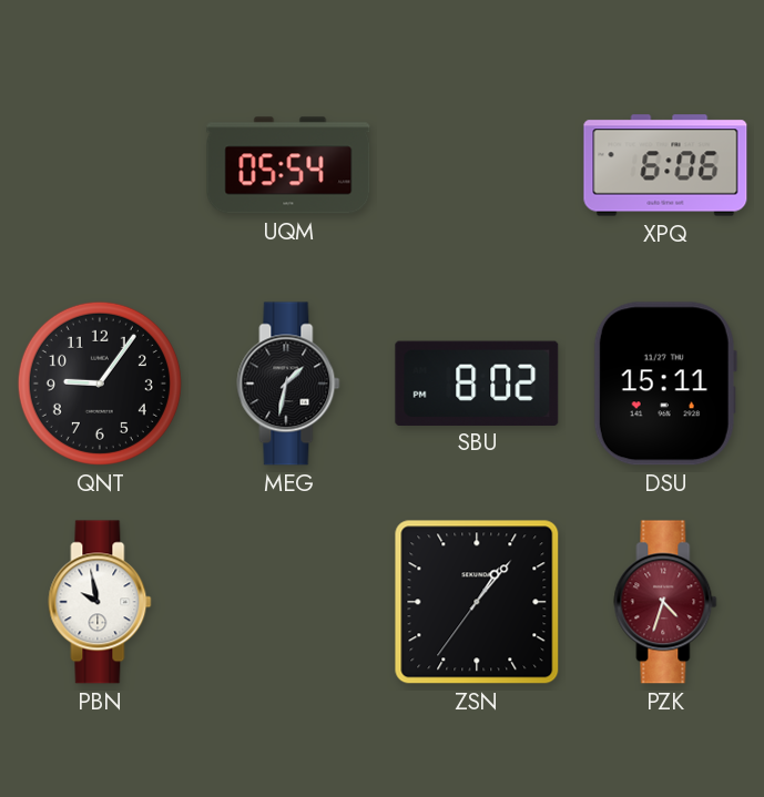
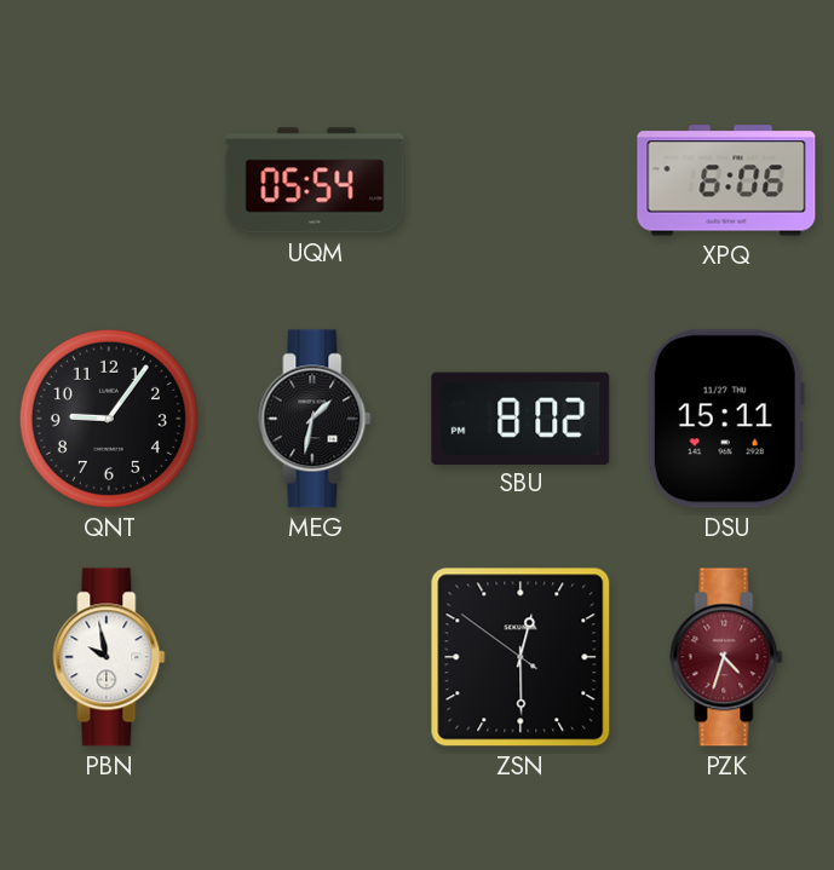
ZSN: 1:06 -> 12:29
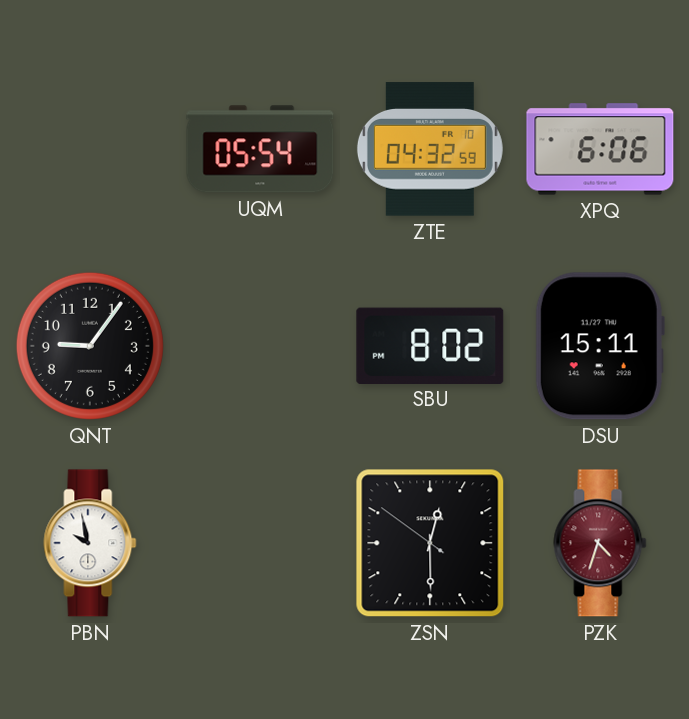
ZTE: none -> 04:32
MEG: 1:32 -> none
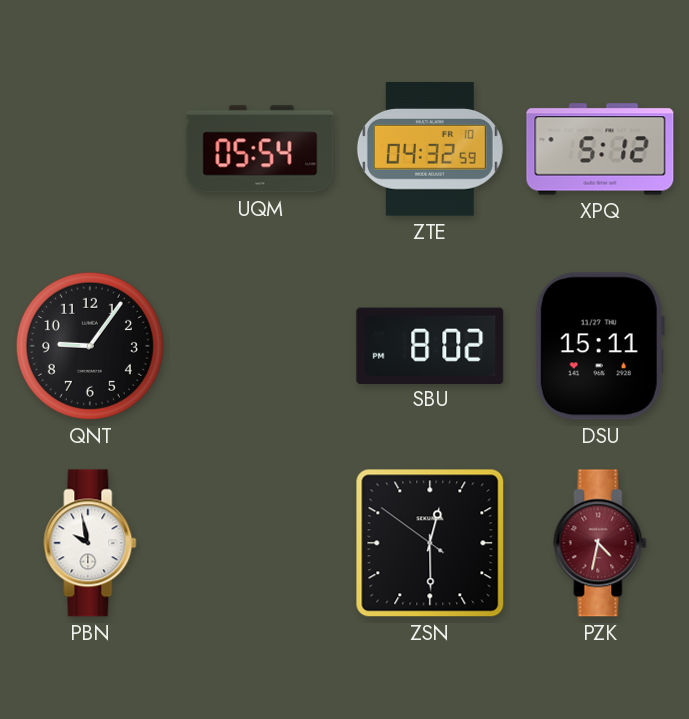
XPQ: 6:06 -> 5:12
PZK: 4:33 -> 4:32
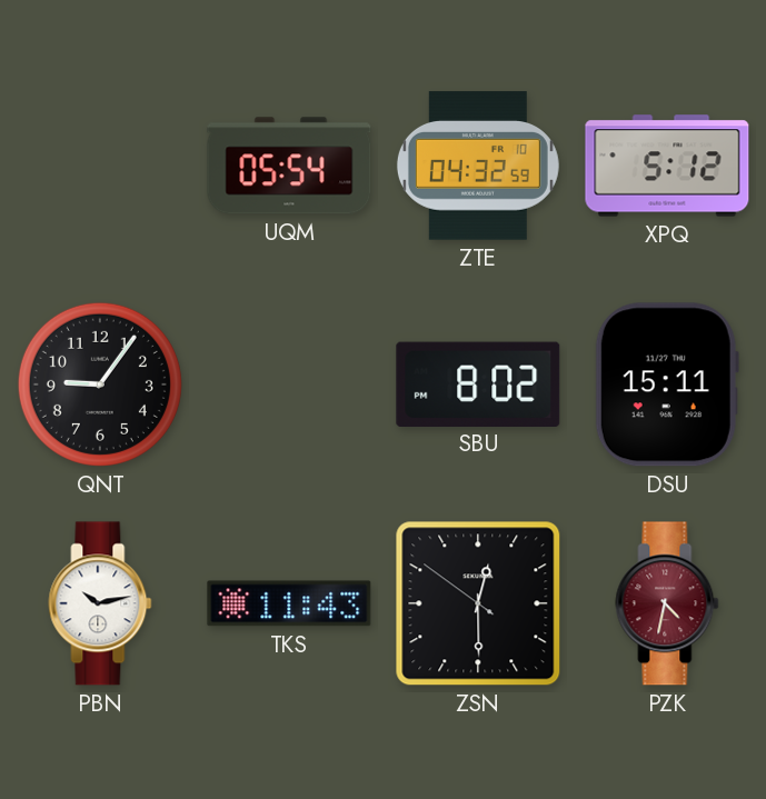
PBN: 9:58 -> 10:13
TKS: none -> 11:43
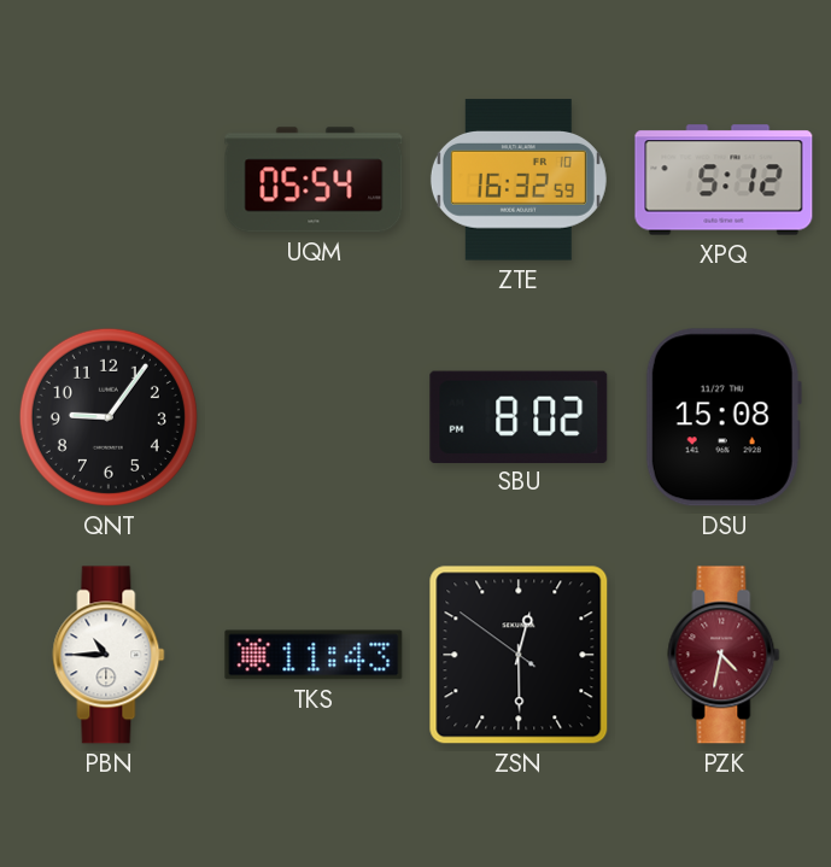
ZTE: 04:32 -> 16:32
DSU: 15:11 -> 15:08
PBN: 10:13 -> 10:45
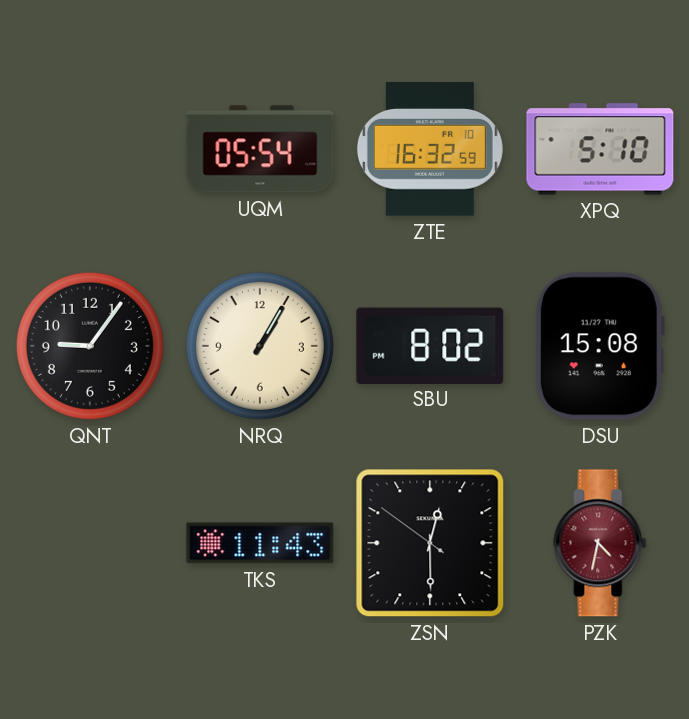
XPQ: 5:12 -> 5:10
NRQ: none -> 1:05
PBN: 10:45 -> none
